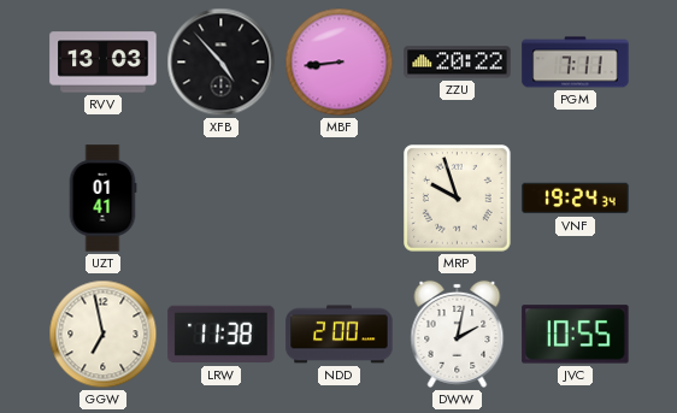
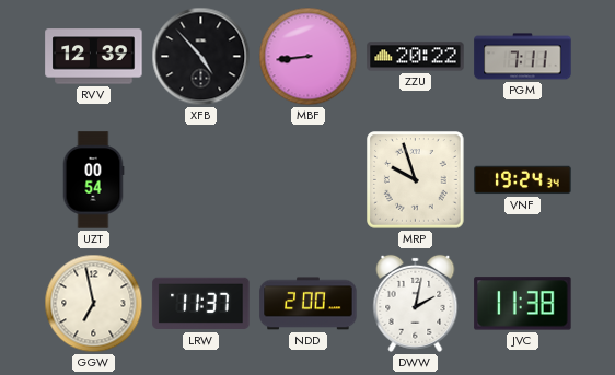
RVV: 13:03 -> 12:39
UZT: 01:41 -> 00:54
LRW: 11:38 -> 11:37
JVC: 10:55 -> 11:38
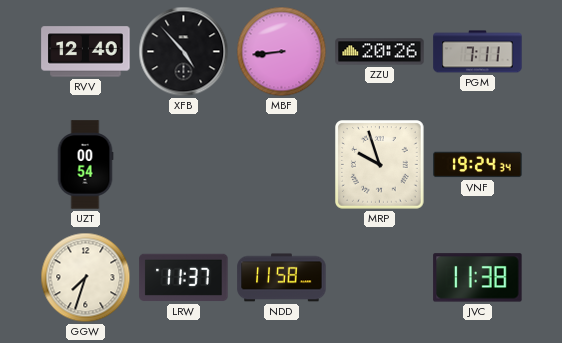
RVV: 12:39 -> 12:40
ZZU: 20:22 -> 20:26
GGW: 6:58 -> 7:33
NDD: 2:00 -> 11:58
DWW: 2:02 -> none
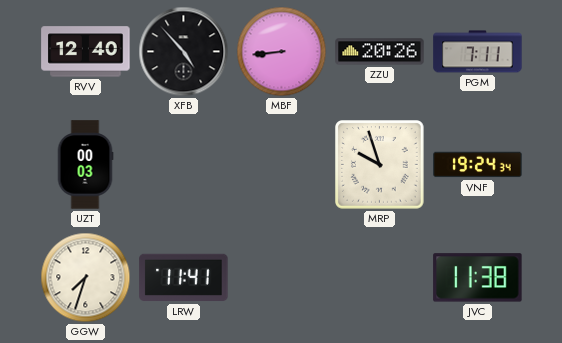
UZT: 00:54 -> 00:03
LRW: 11:37 -> 11:41
NDD: 11:58 -> none
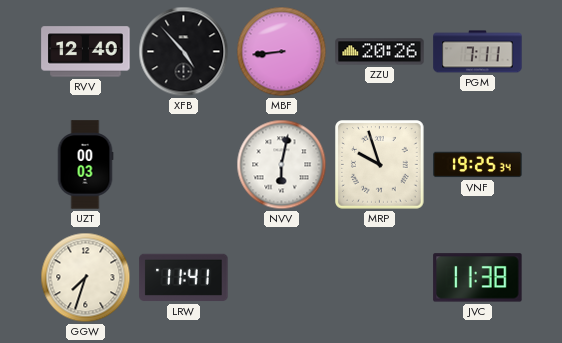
NVV: none -> 6:02
VNF: 19:24 -> 19:25
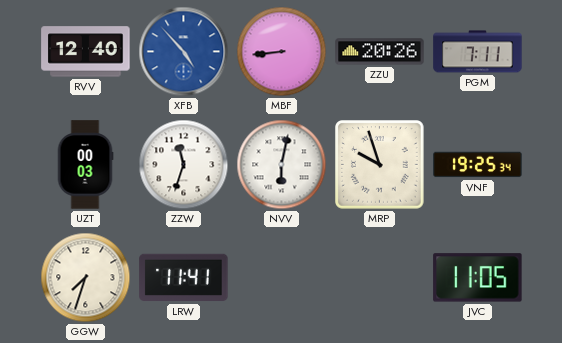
XFB dial: black -> blue
ZZW: none -> 11:33
JVC: 11:38 -> 11:05
